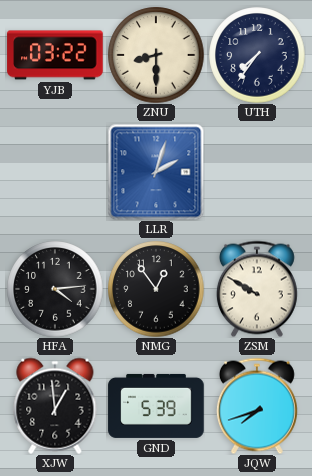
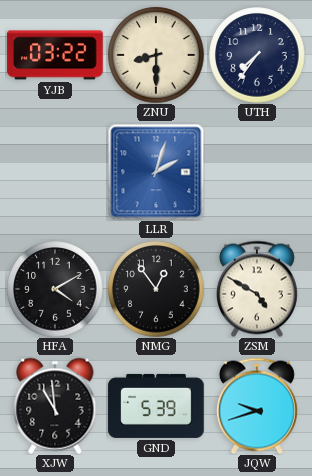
HFA: 4:14 -> 4:10
ZSM: 9:50 -> 4:50
XJW: 12:59 -> 10:59
JQW: 7:42 -> 9:42
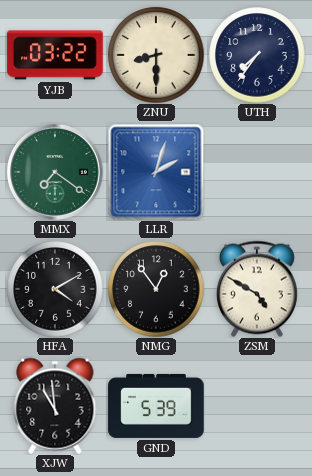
MMX: none -> 7:21
JQW: 9:42 -> none
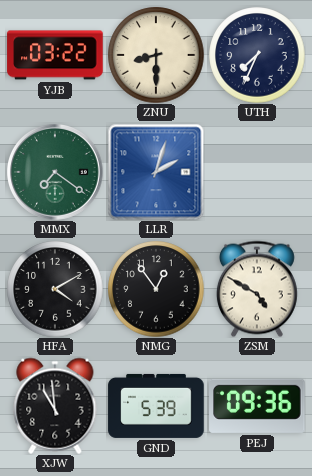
UTH: 7:36 -> 7:34
PEJ: none -> 09:36
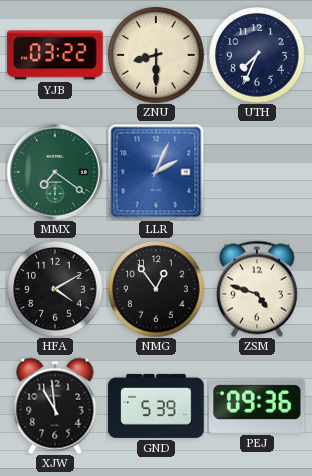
LLR: 2:03 -> 2:04
ZSM: 4:50 -> 4:48
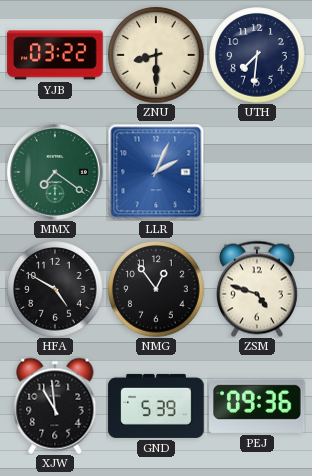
UTH: 7:34 -> 7:31
HFA: 4:10 -> 4:50
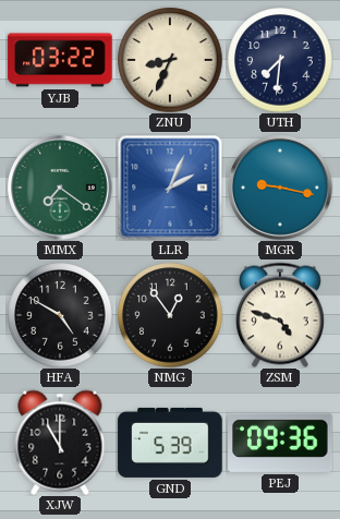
ZNU: 8:30 -> 8:34
MGR: none -> 9:17
XJW: 10:59 -> 11:00
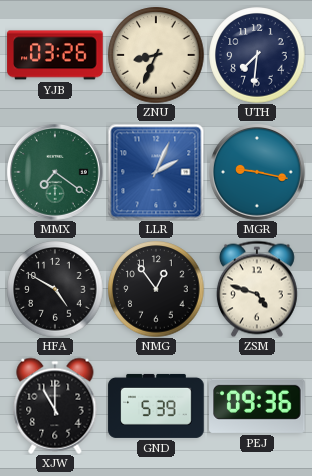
YJB: 03:22 -> 03:26
